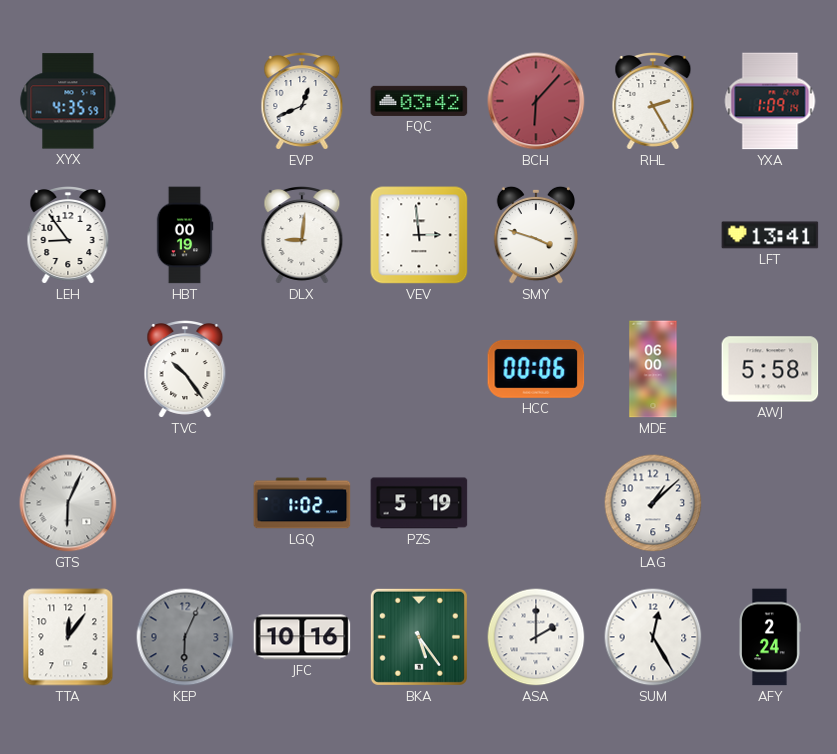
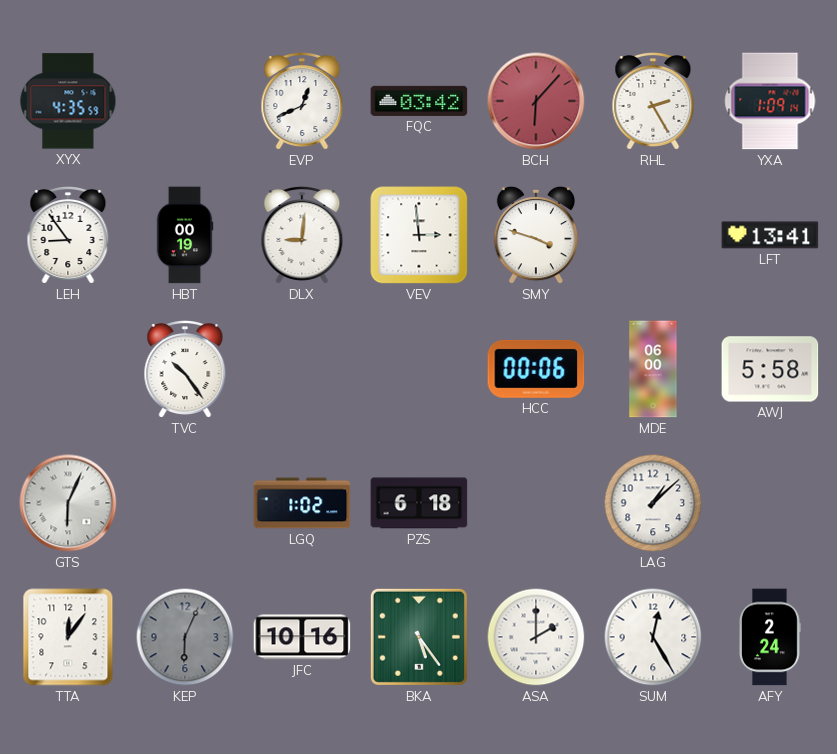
PZS: 5:19 -> 6:18
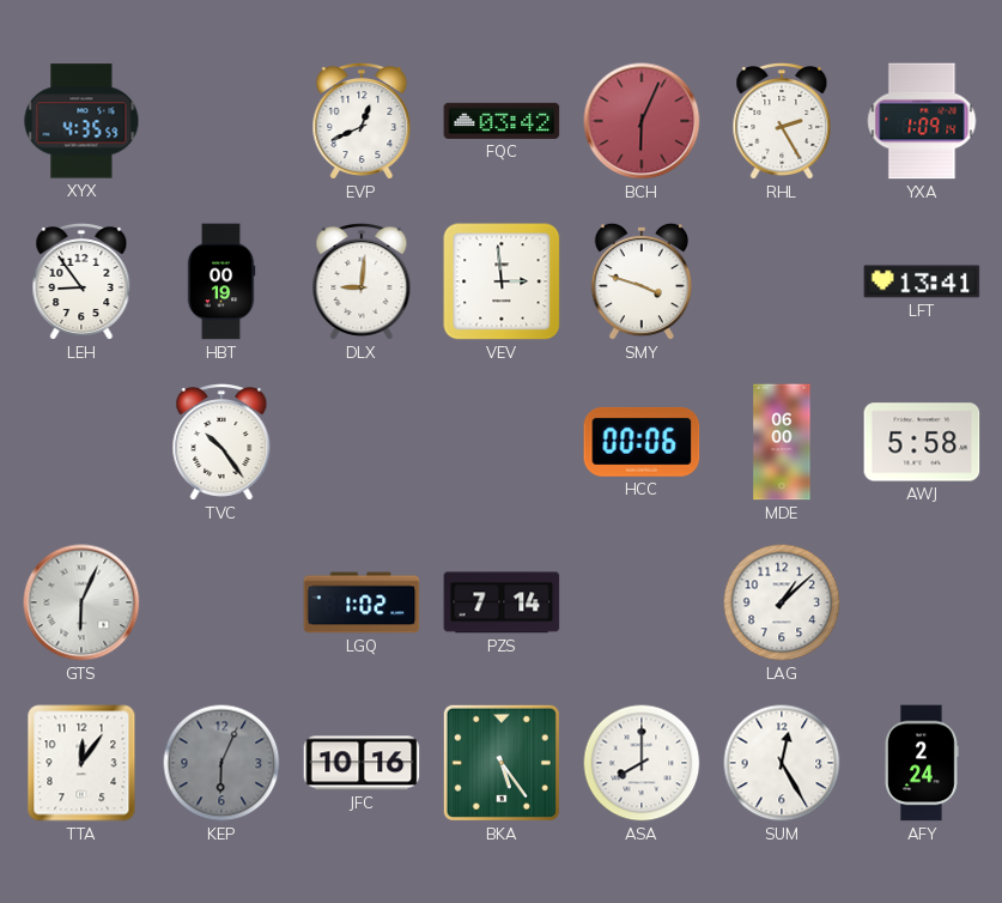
BCH: 6:07 -> 6:04
PZS: 6:18 -> 7:14
ASA: 2:00 -> 8:00
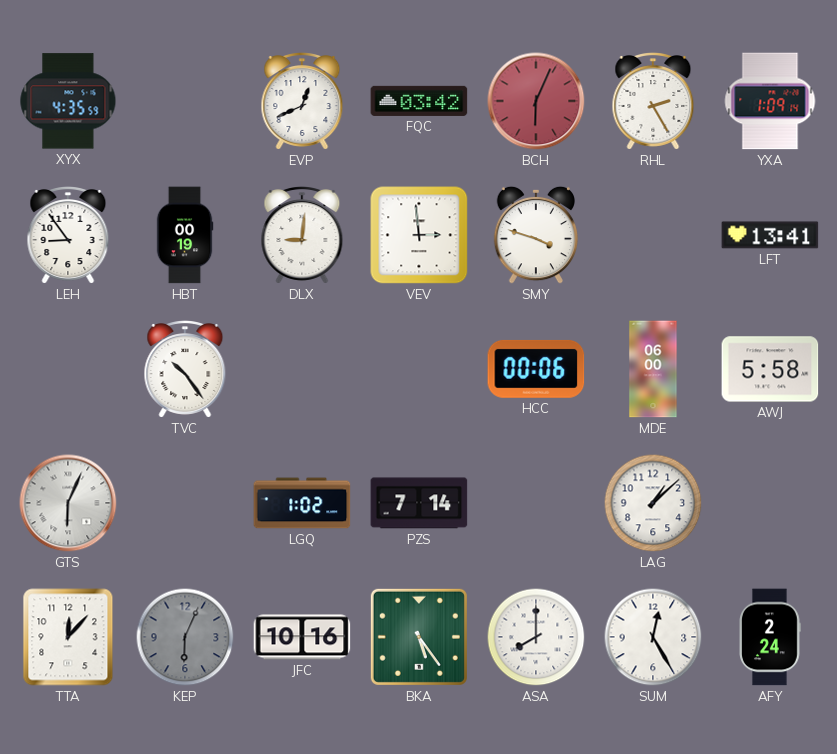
TTA: 12:06 -> 12:07
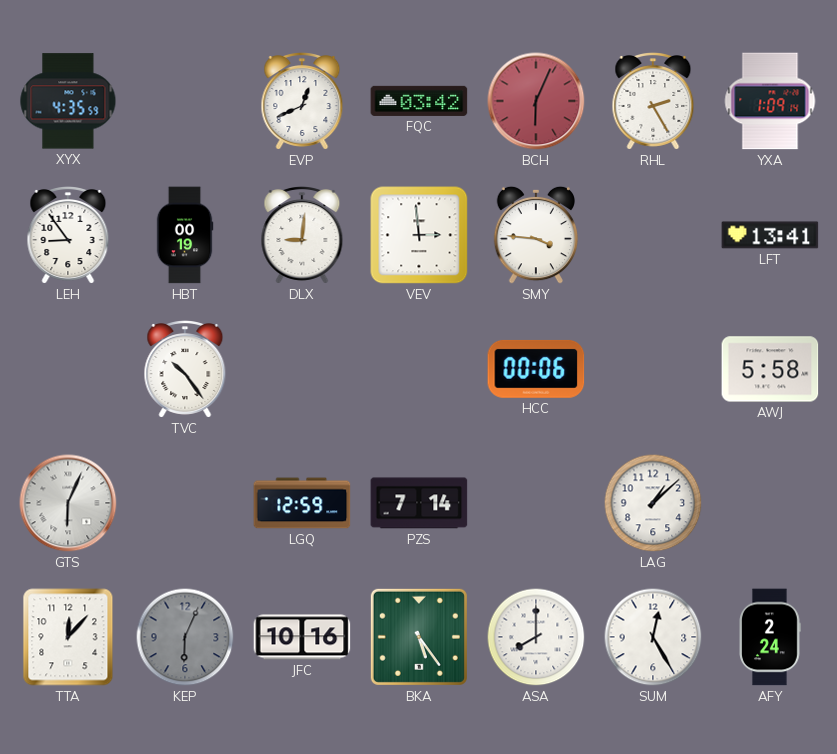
SMY: 3:48 -> 3:46
MDE: 06:00 -> none
LGQ: 1:02 -> 12:59
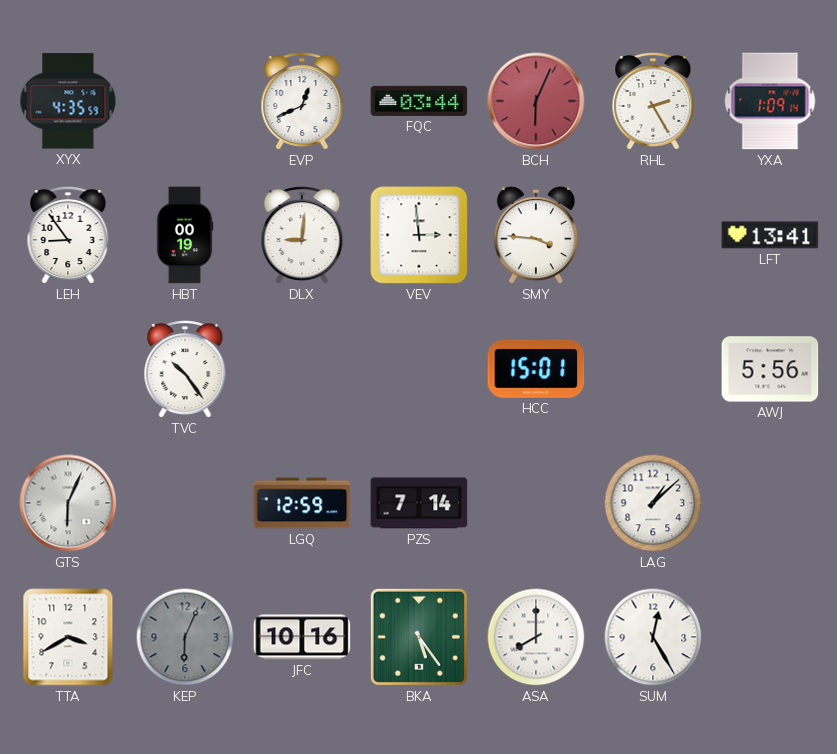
FQC: 03:42 -> 03:44
HCC: 00:06 -> 15:01
AWJ: 5:58 -> 5:56
TTA: 12:07 -> 3:40
AFY: 2:24 -> none
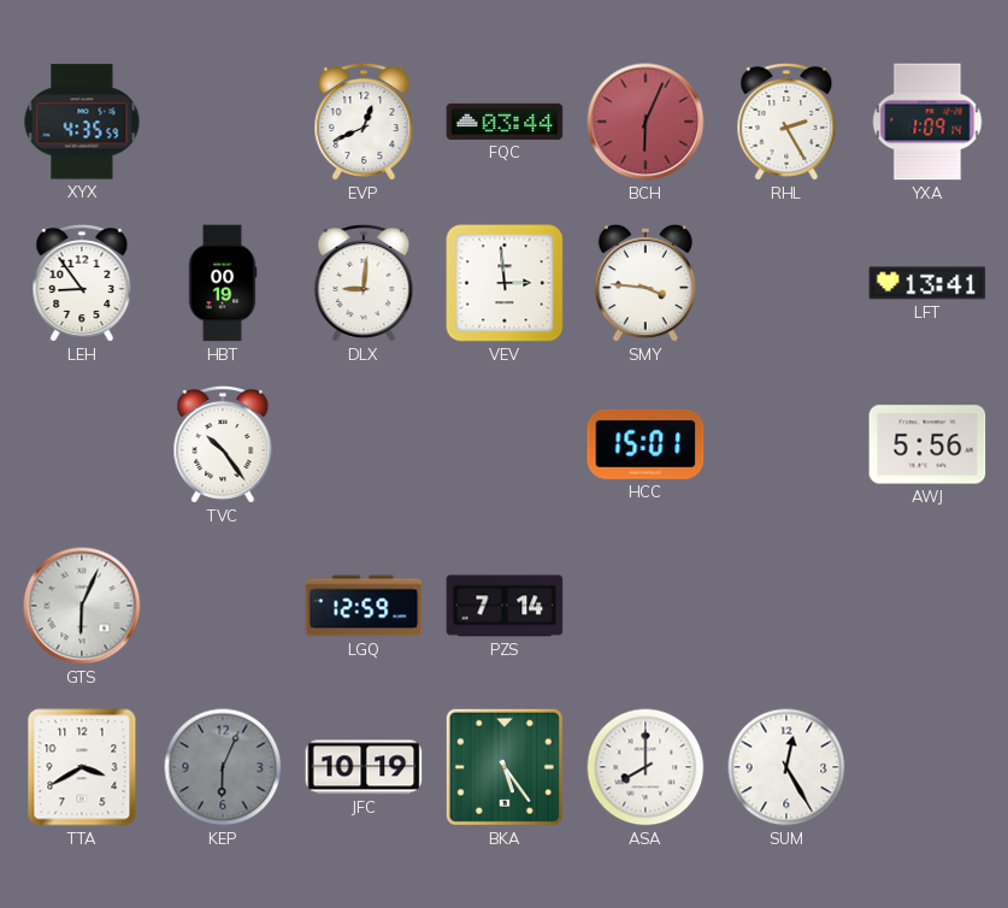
LAG: 1:08 -> none
JFC: 10:16 -> 10:19
